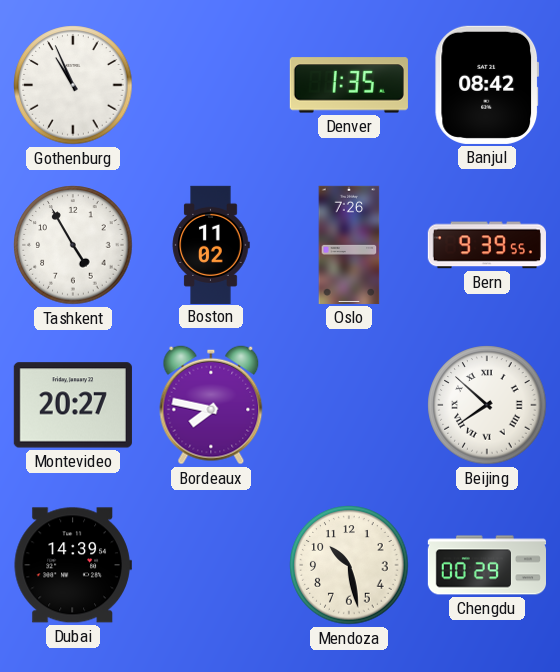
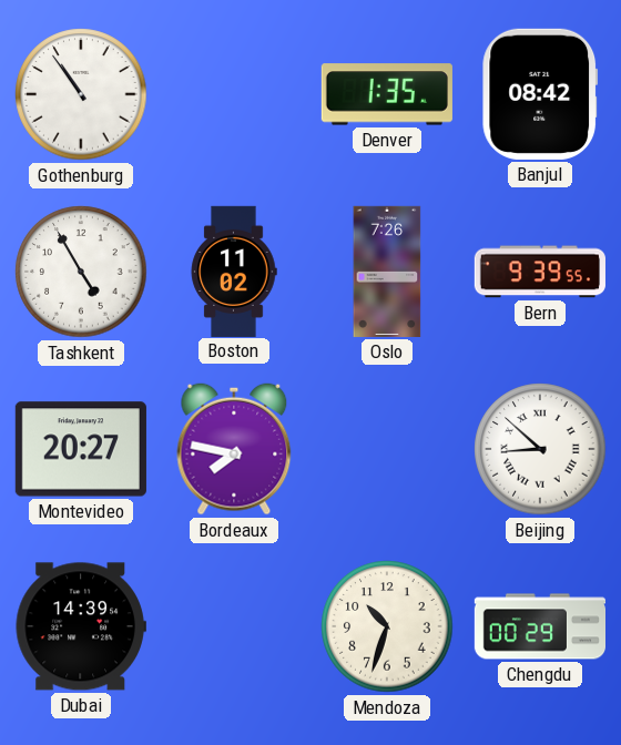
Gothenburg: 10:56 -> 10:54
Beijing: 7:52 -> 8:52
Mendoza: 10:28 -> 10:33
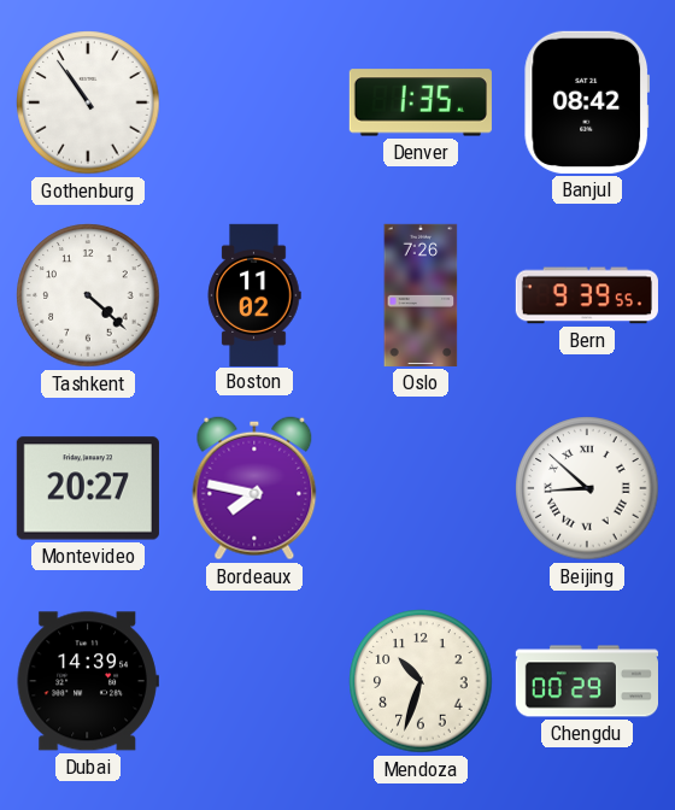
Tashkent: 4:55 -> 4:22
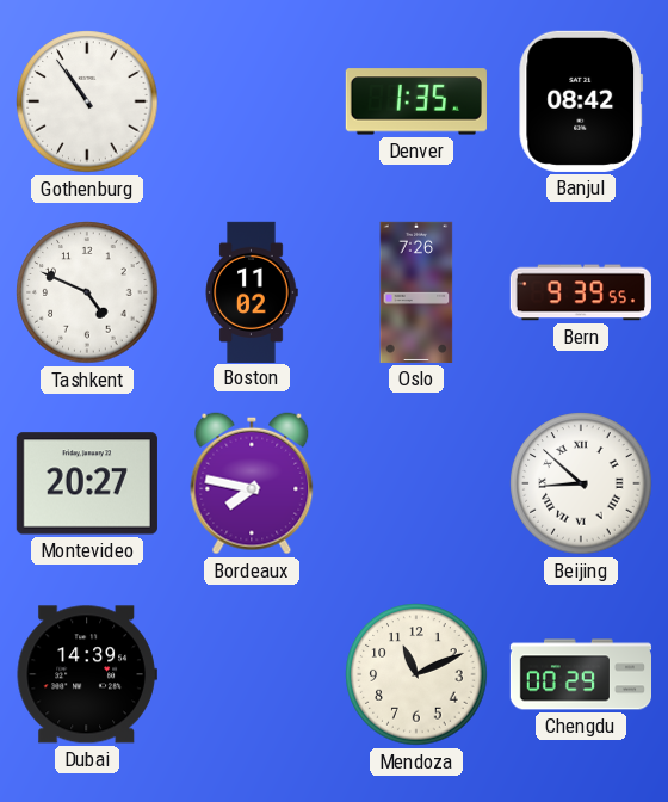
Tashkent: 4:22 -> 4:49
Mendoza: 10:33 -> 11:11
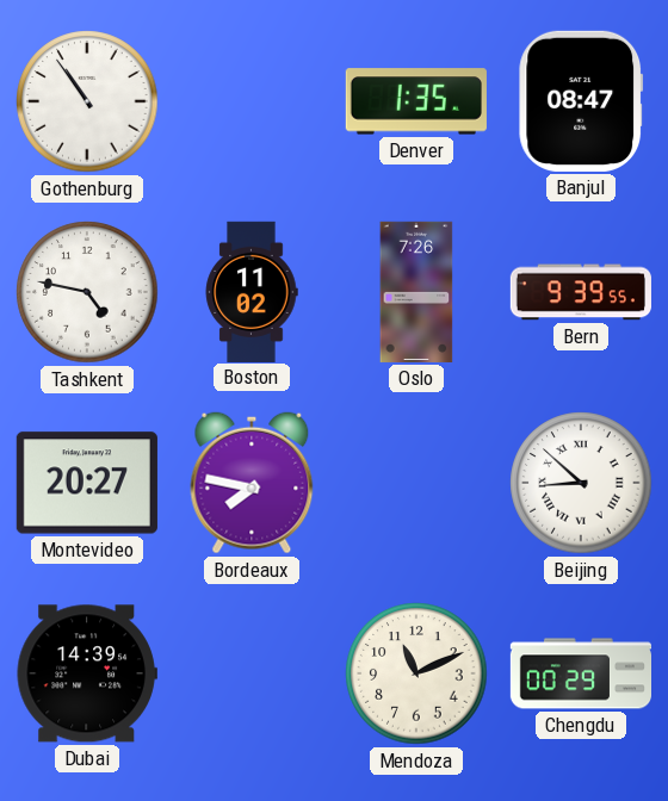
Banjul: 08:42 -> 08:47
Tashkent: 4:49 -> 4:47
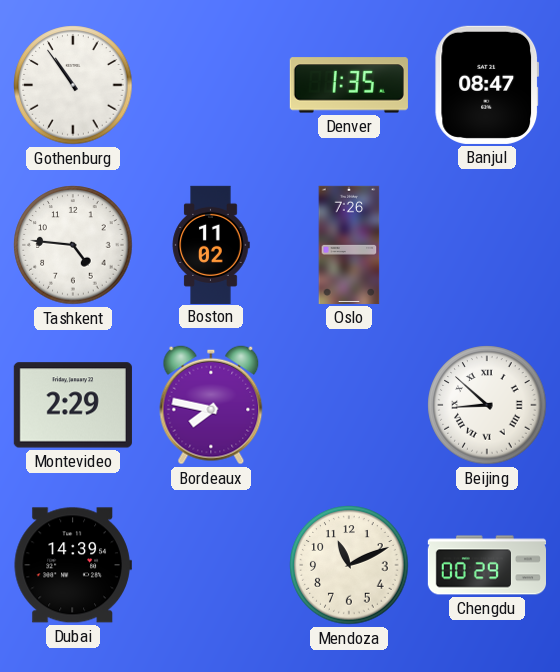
Tashkent: 4:47 -> 4:46
Bern: 9:39 -> none
Montevideo: 20:27 -> 2:29
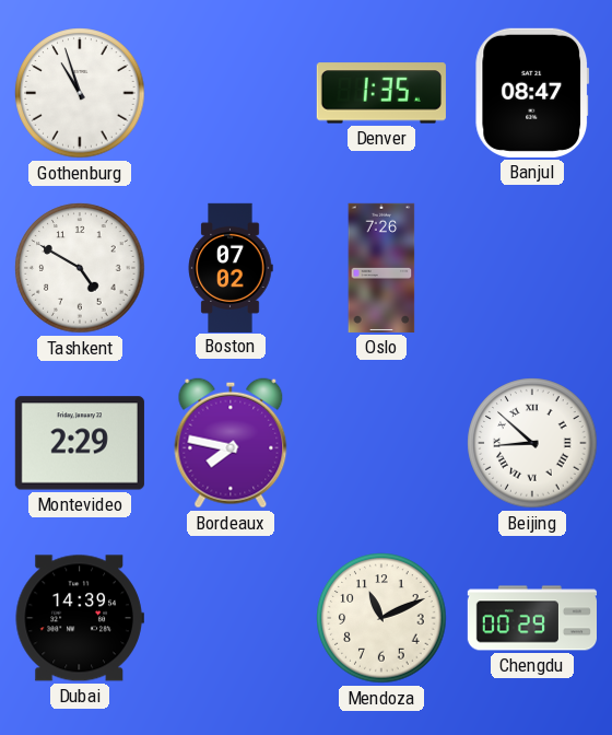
Gothenburg: 10:54 -> 10:57
Tashkent: 4:46 -> 4:50
Boston: 11:02 -> 07:02
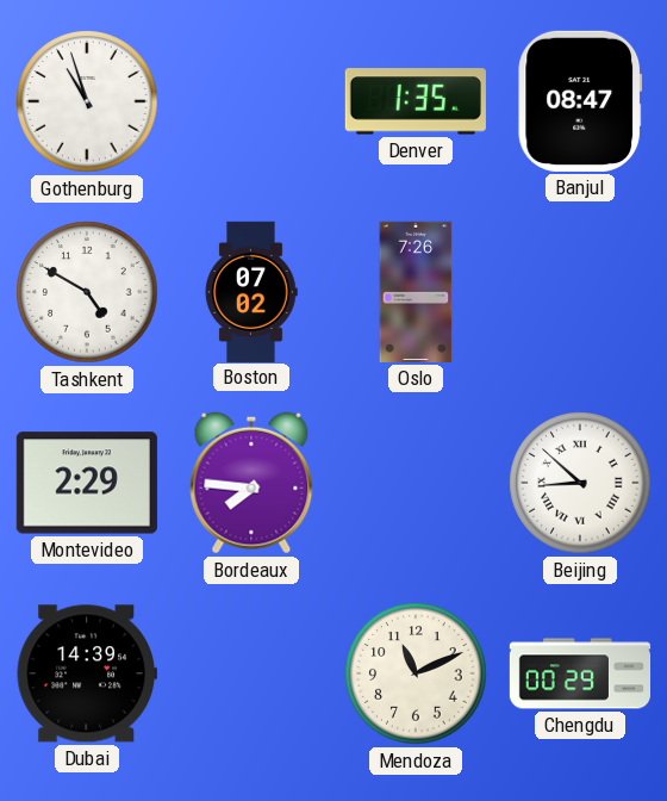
Bordeaux: 7:47 -> 7:46
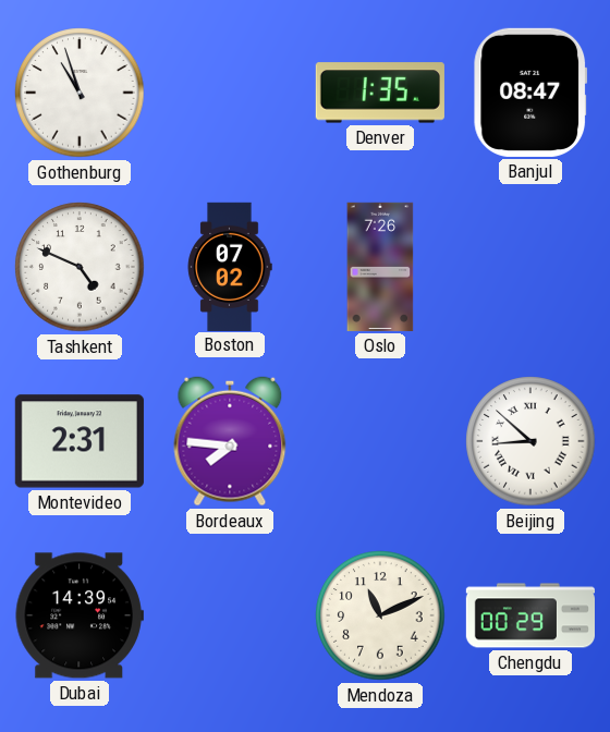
Tashkent: 4:50 -> 4:49
Montevideo: 2:29 -> 2:31
